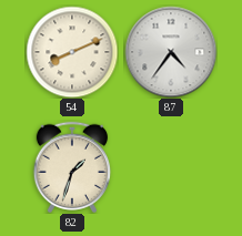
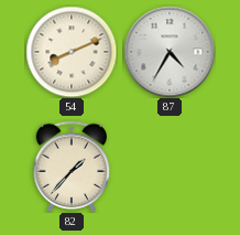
87: 4:36 -> 4:35
82: 1:33 -> 1:37
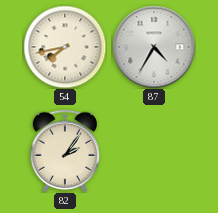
54: 8:11 -> 7:43
82: 1:37 -> 2:06
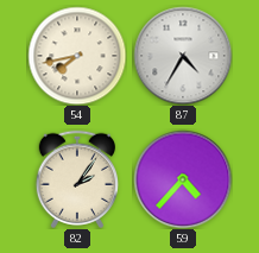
59: none -> 4:37
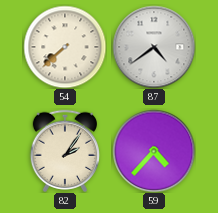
54: 7:43 -> 7:38
87: 4:35 -> 4:39
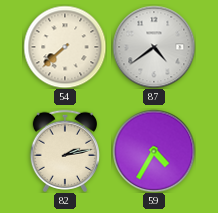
82: 2:06 -> 2:13
59: 4:37 -> 4:35
